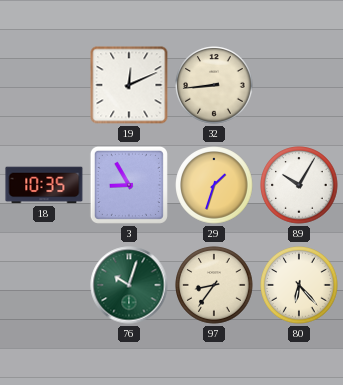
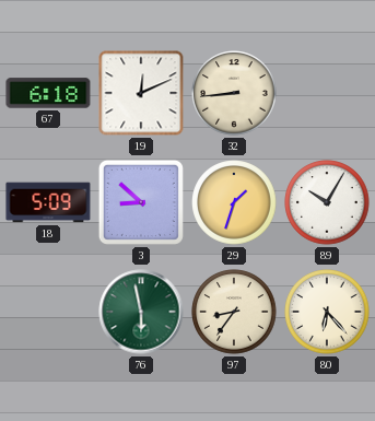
67: none -> 6:18
18: 10:35 -> 5:09
3: 8:55 -> 8:52
76: 10:03 -> 5:58
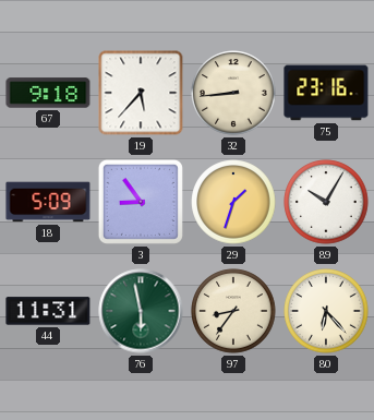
67: 6:18 -> 9:18
19: 12:11 -> 5:37
75: none -> 23:16
3: 8:52 -> 8:54
44: none -> 11:31
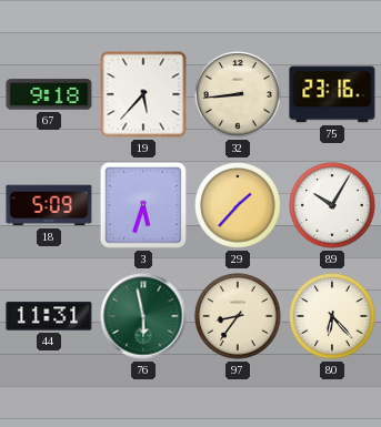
3: 8:54 -> 5:33
29: 1:33 -> 1:37
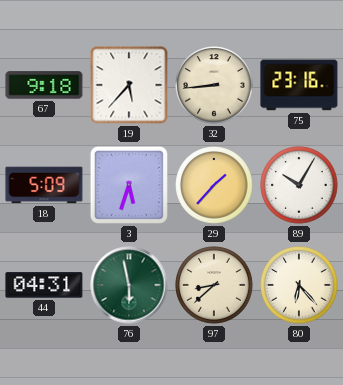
44: 11:31 -> 04:31
97: 8:36 -> 8:38
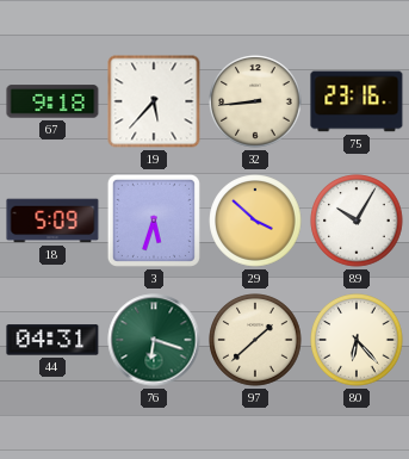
29: 1:37 -> 3:52
76: 5:58 -> 6:18
97: 8:38 -> 1:38
